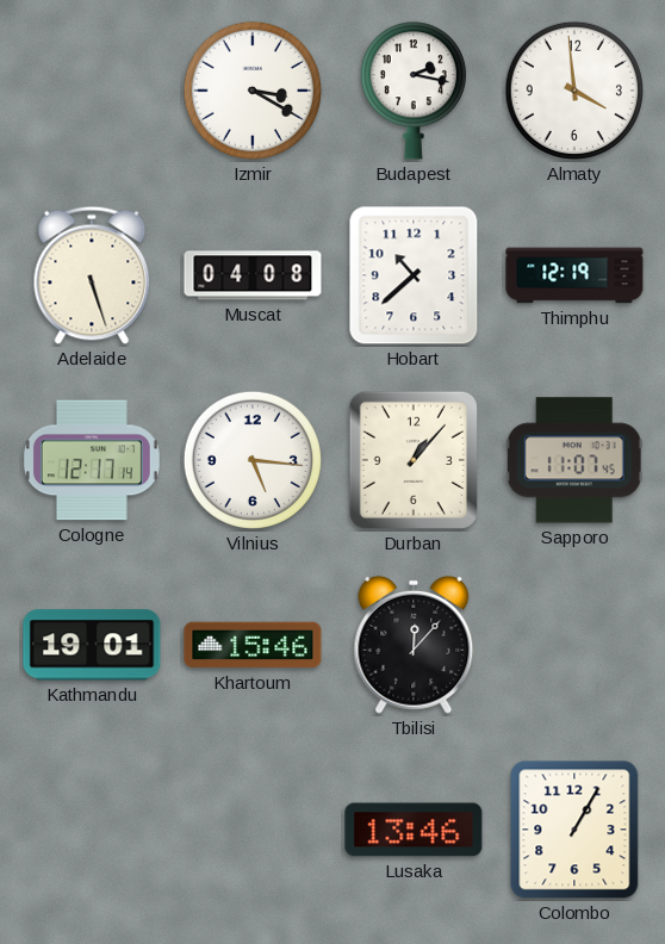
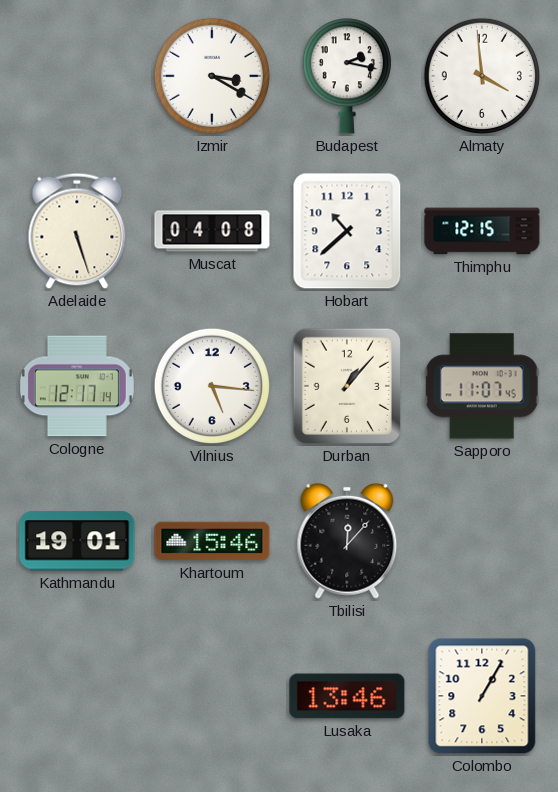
Thimphu: 12:19 -> 12:15
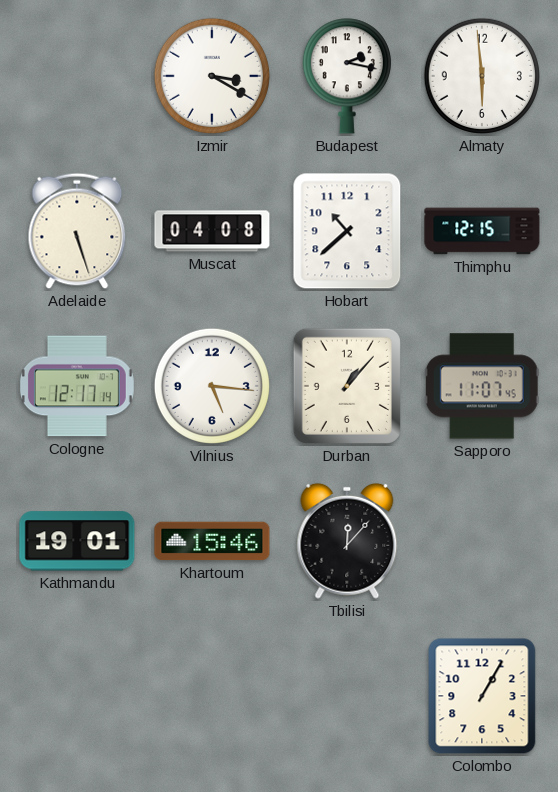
Almaty: 3:59 -> 5:59
Lusaka: 13:46 -> none
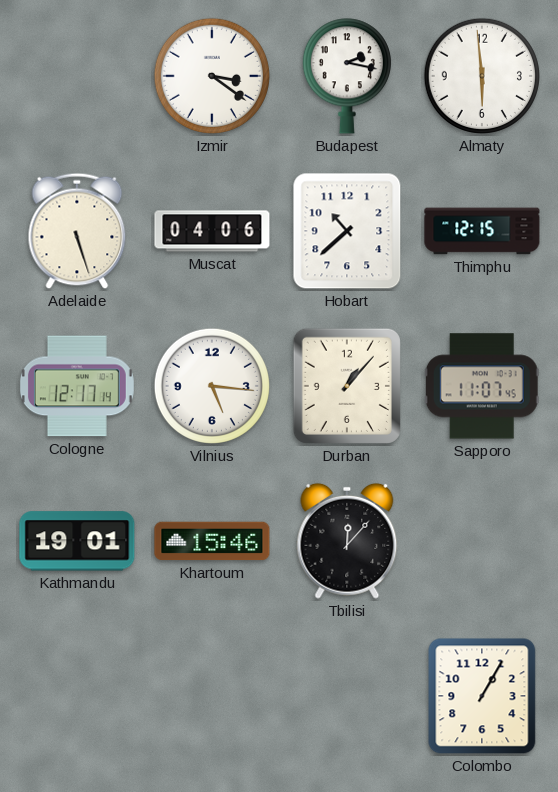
Izmir: 3:20 -> 3:21
Muscat: 04:08 -> 04:06
